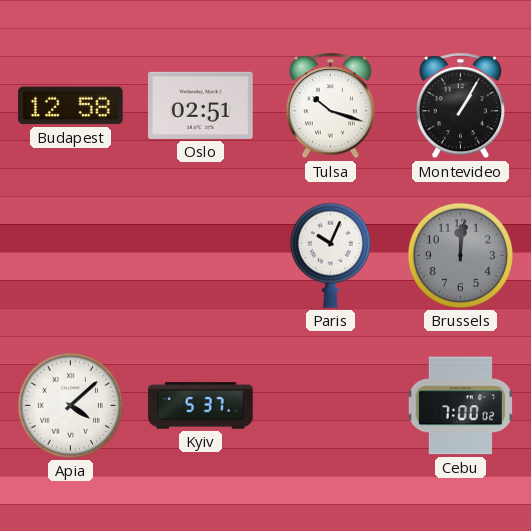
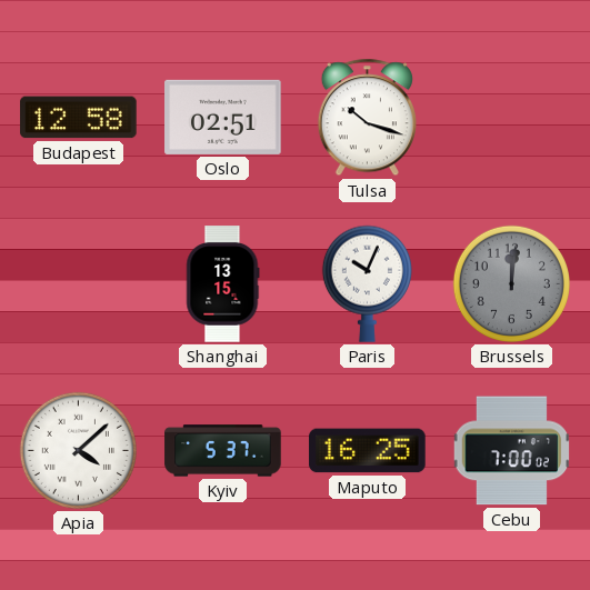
Montevideo: 1:05 -> none
Shanghai: none -> 13:15
Maputo: none -> 16:25
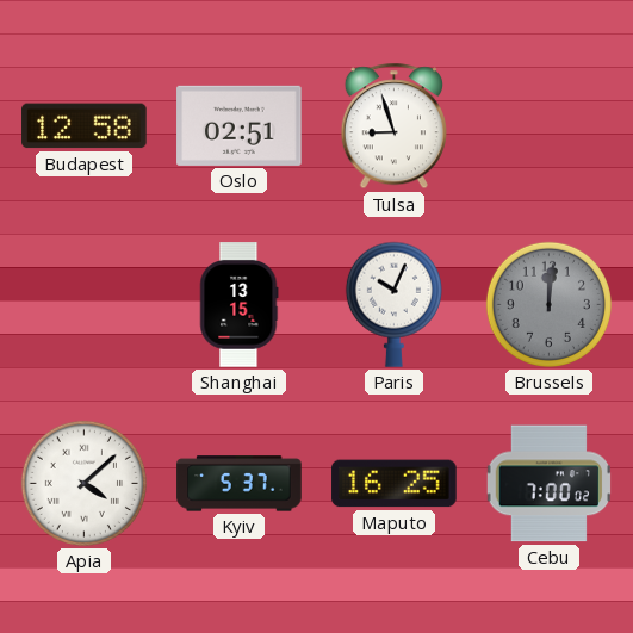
Tulsa: 10:18 -> 8:57
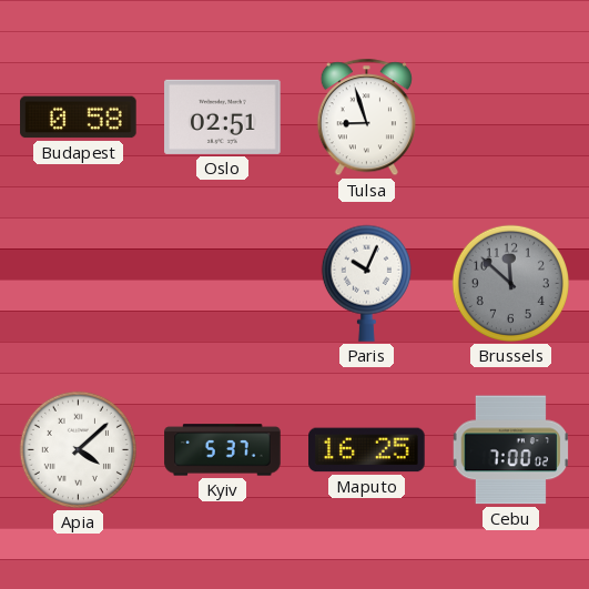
Budapest: 12:58 -> 0:58
Shanghai: 13:15 -> none
Brussels: 12:01 -> 11:52
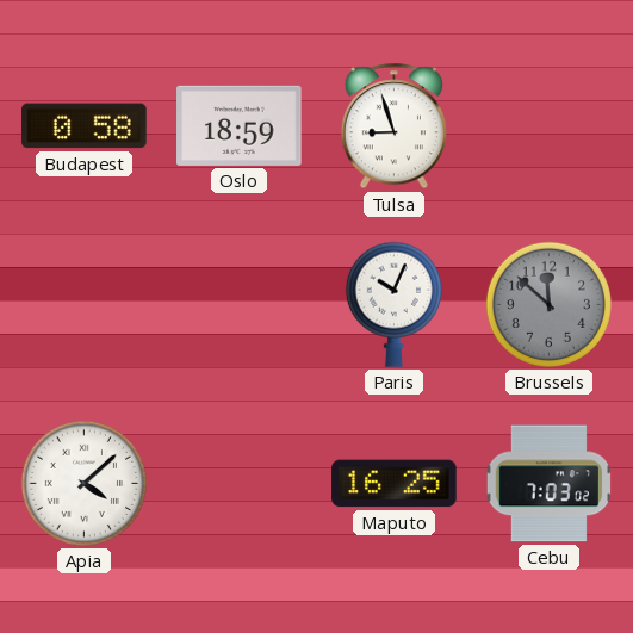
Oslo: 02:51 -> 18:59
Kyiv: 5:37 -> none
Cebu: 7:00 -> 7:03
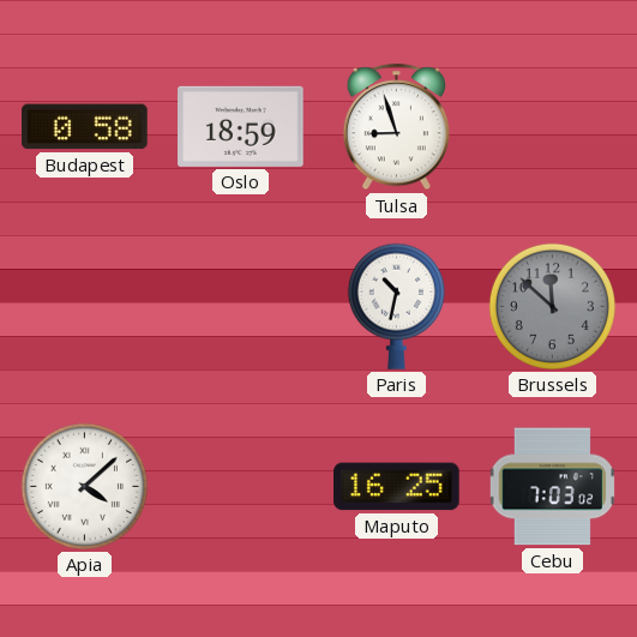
Paris: 10:04 -> 10:32
